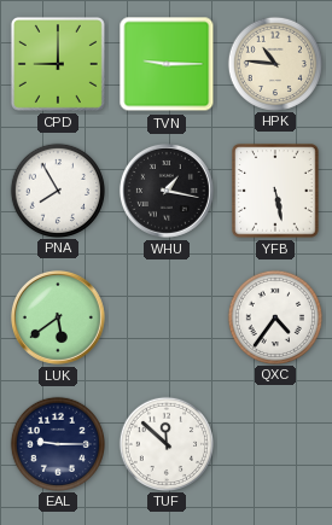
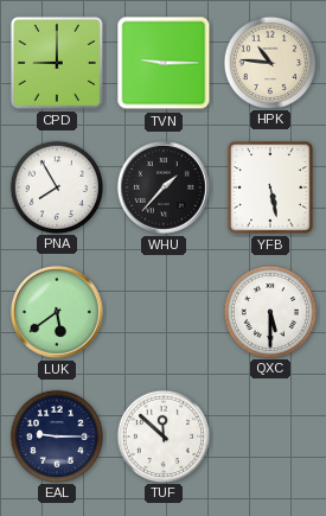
WHU: 1:17 -> 1:37
QXC: 4:36 -> 5:30
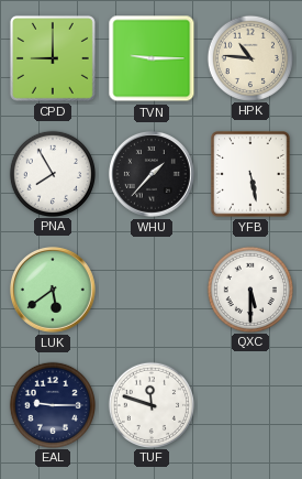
TUF: 11:52 -> 11:48
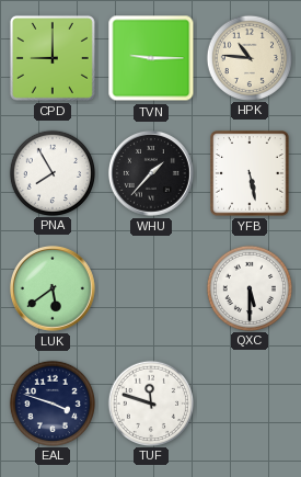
EAL: 9:15 -> 3:48
